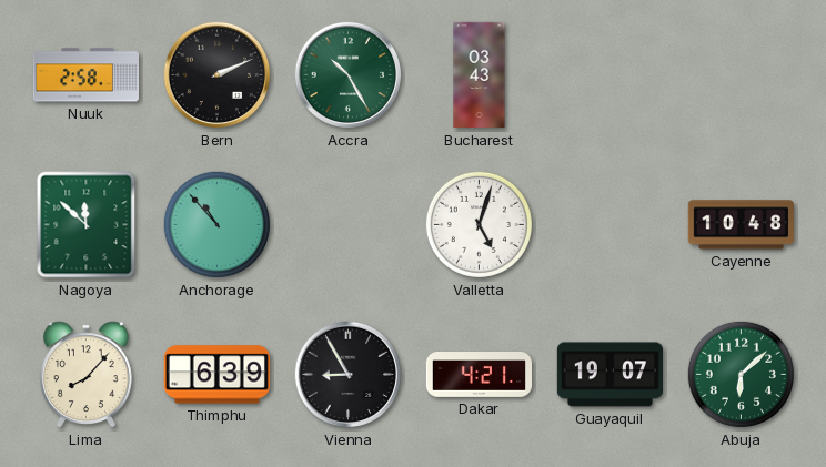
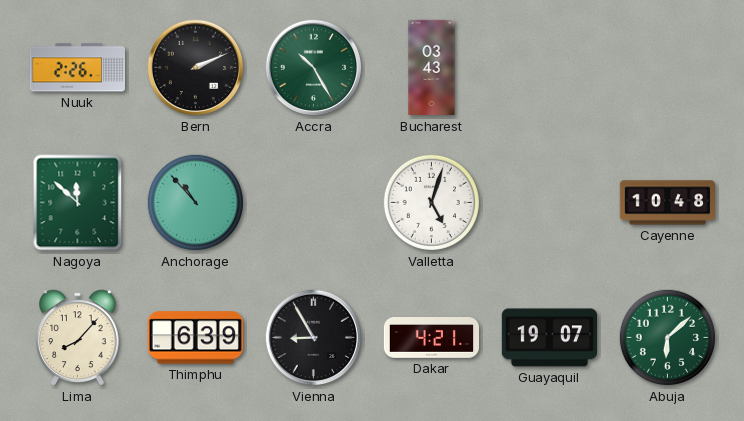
Nuuk: 2:58 -> 2:26
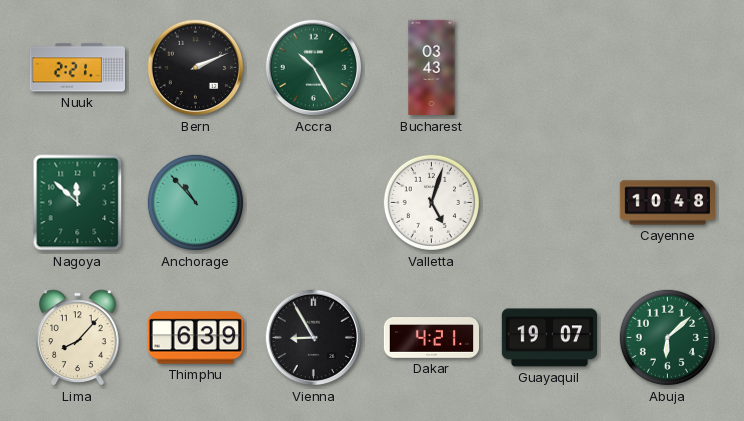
Nuuk: 2:26 -> 2:21
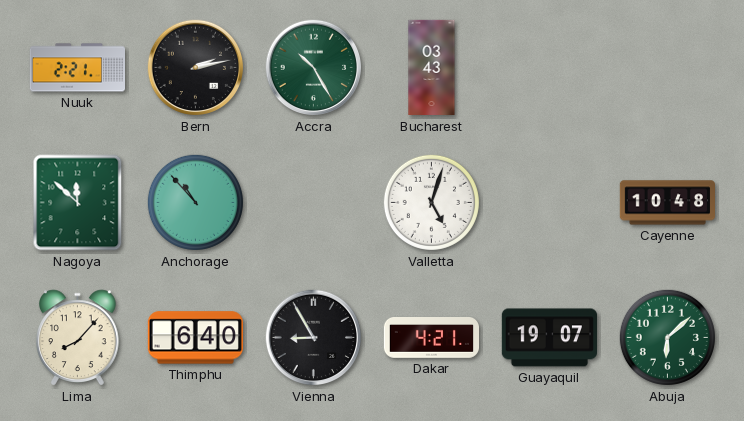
Bern: 2:11 -> 2:13
Thimphu: 6:39 -> 6:40
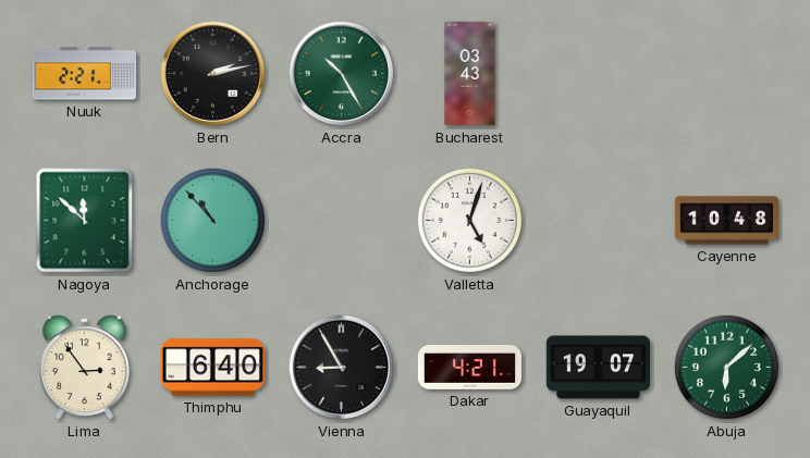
Lima: 8:07 -> 2:54
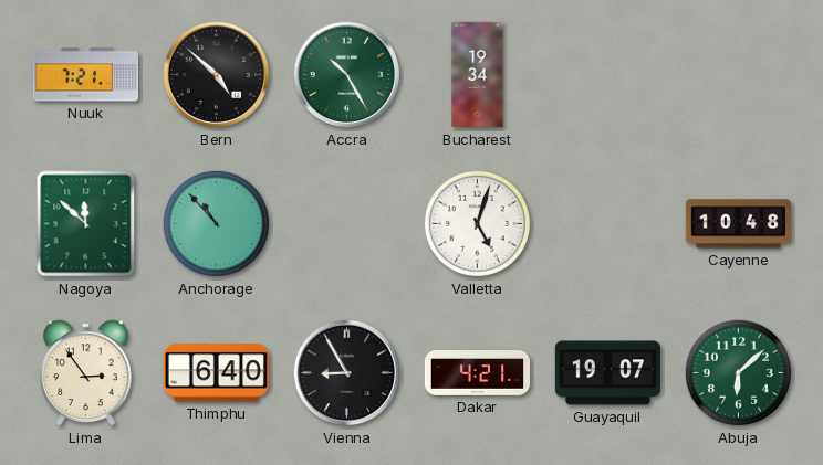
Nuuk: 2:21 -> 7:21
Bern: 2:13 -> 4:52
Bucharest: 03:43 -> 19:34
